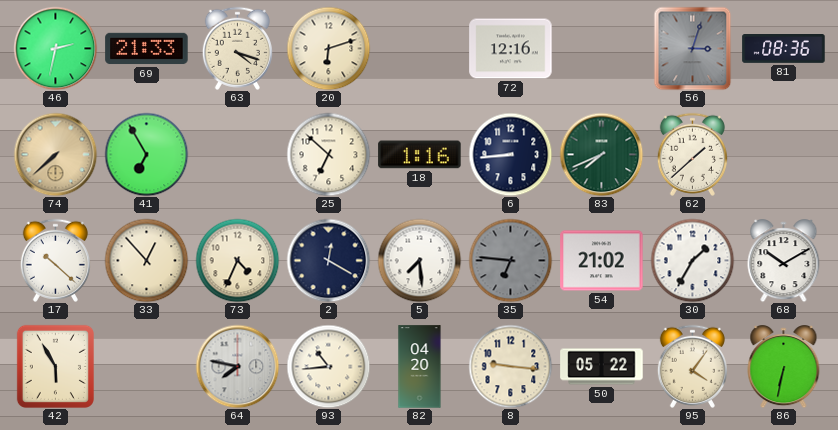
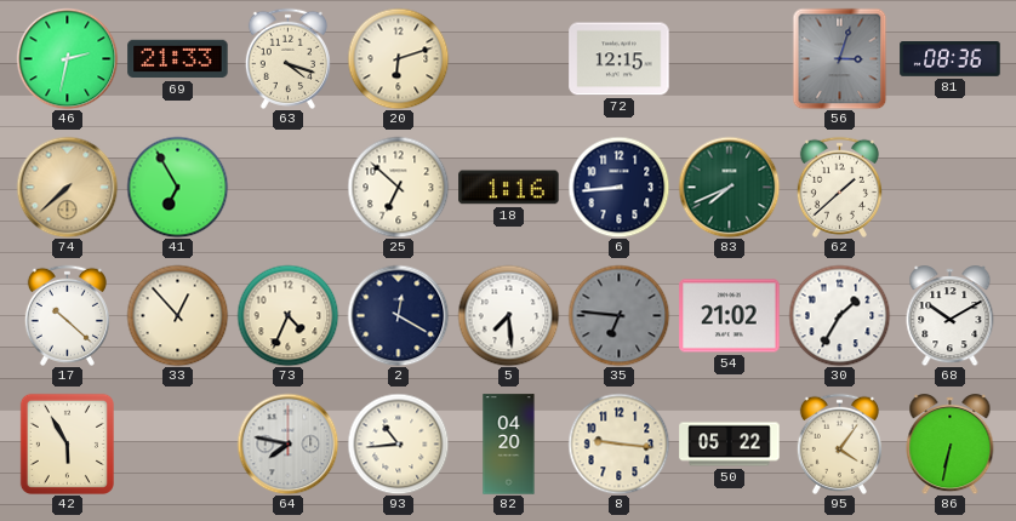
72: 12:16 -> 12:15
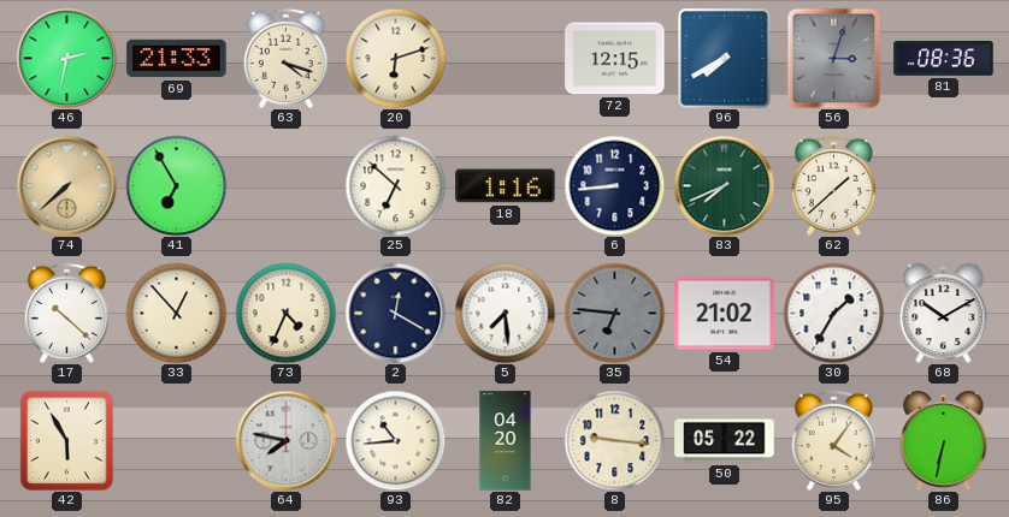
96: none -> 7:40
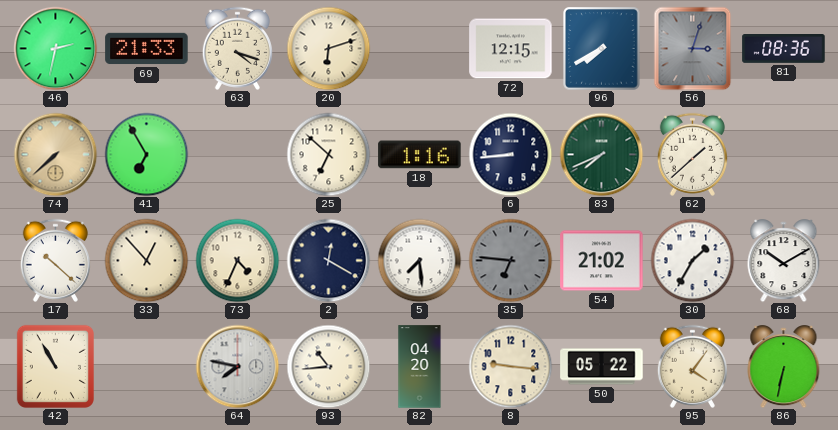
42: 5:55 -> 10:55
